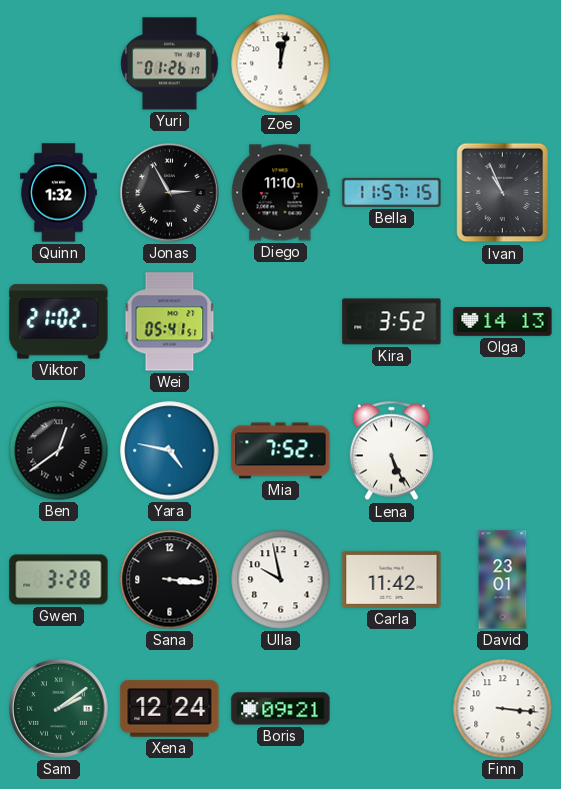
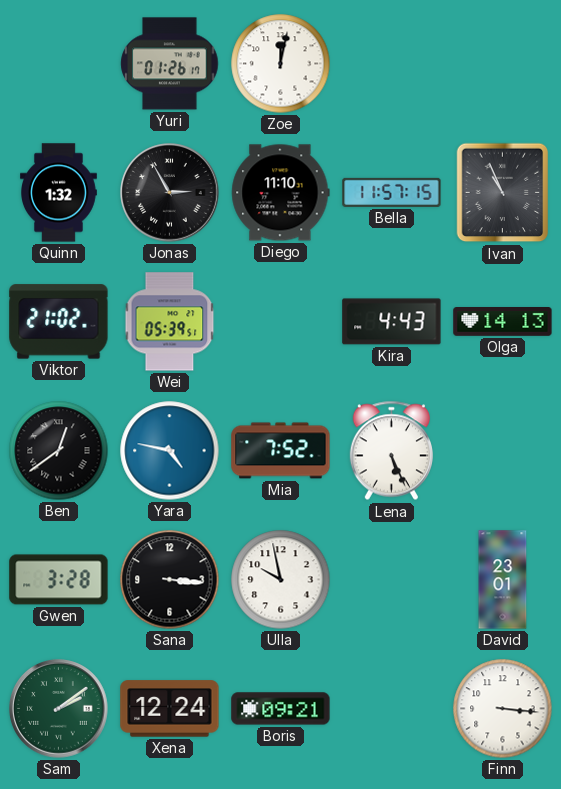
Wei: 05:41 -> 05:39
Kira: 3:52 -> 4:43
Carla: 11:42 -> none
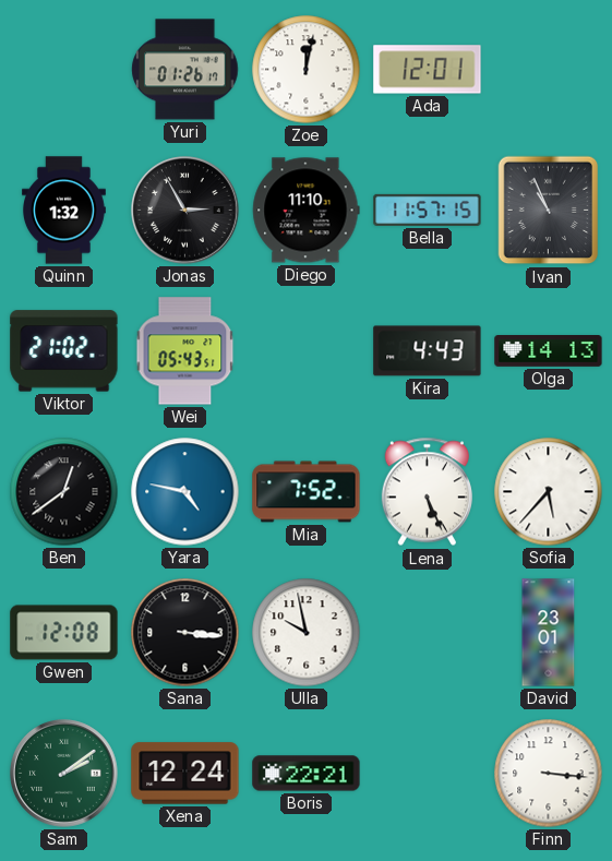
Ada: none -> 12:01
Wei: 05:39 -> 05:43
Sofia: none -> 5:37
Gwen: 3:28 -> 12:08
Boris: 09:21 -> 22:21
